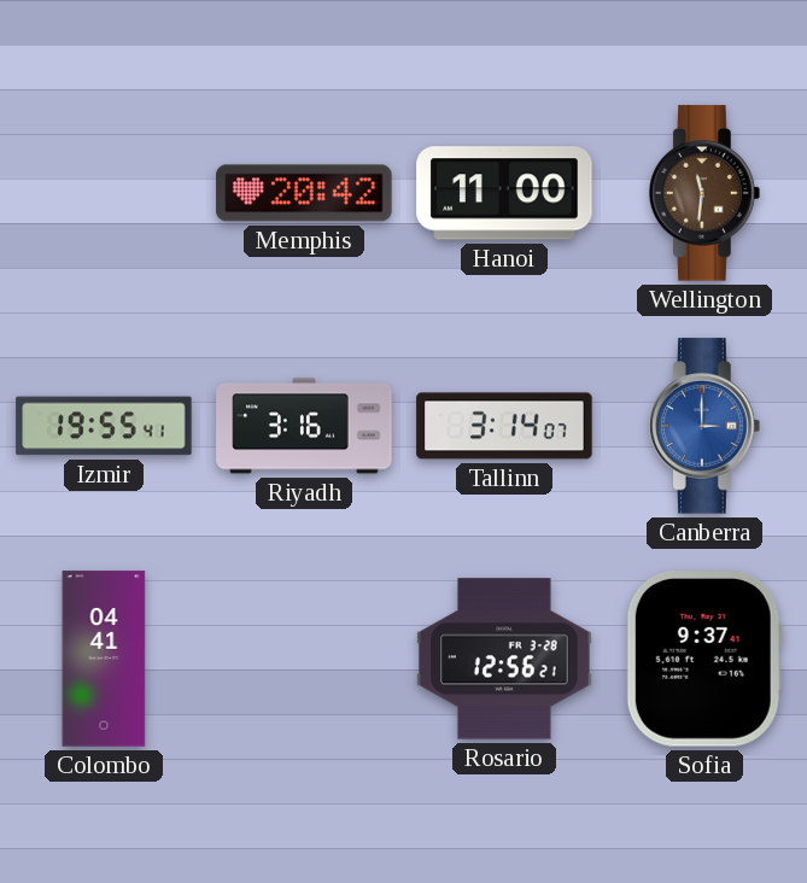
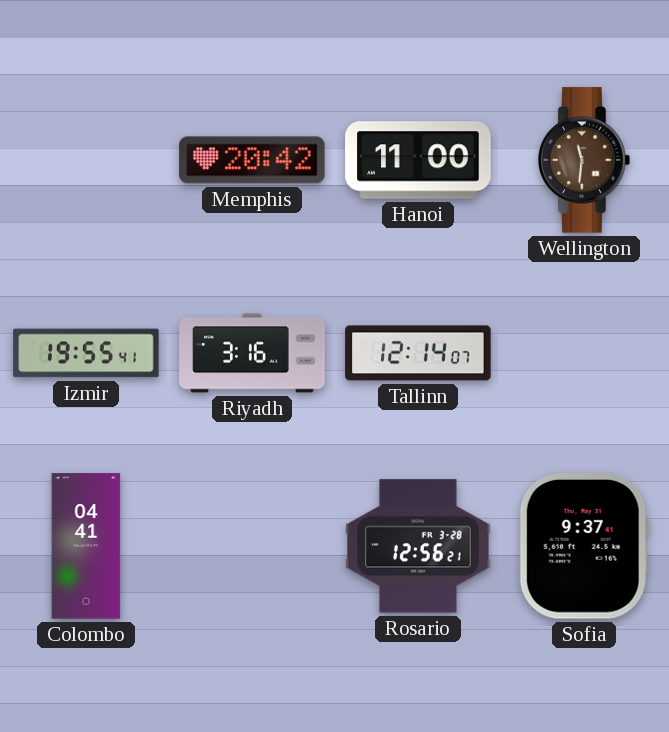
Tallinn: 3:14 -> 12:14
Canberra: 3:00 -> none
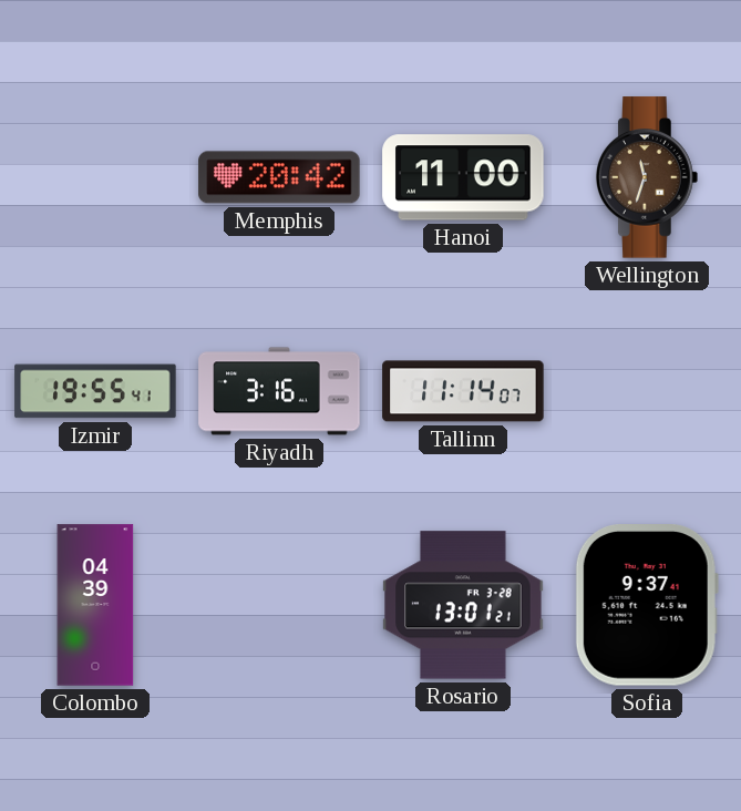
Wellington: 11:31 -> 11:33
Tallinn: 12:14 -> 11:14
Colombo: 04:41 -> 04:39
Rosario: 12:56 -> 13:01
